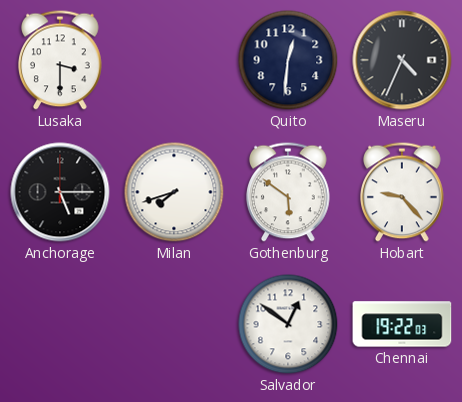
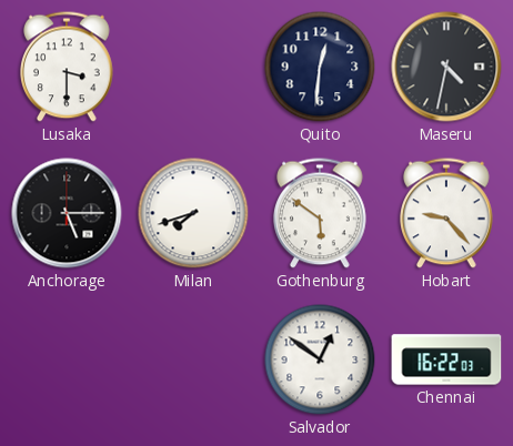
Maseru: 4:34 -> 4:32
Chennai: 19:22 -> 16:22
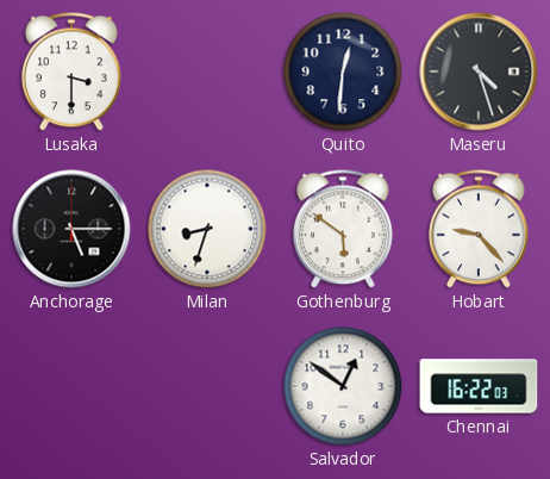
Maseru: 4:32 -> 4:27
Milan: 7:42 -> 8:33
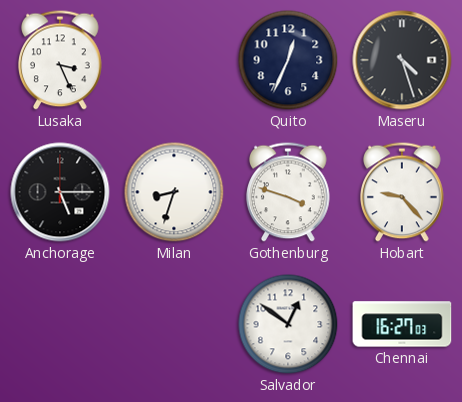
Lusaka: 3:30 -> 3:26
Quito: 12:31 -> 12:34
Gothenburg: 5:51 -> 3:48
Chennai: 16:22 -> 16:27
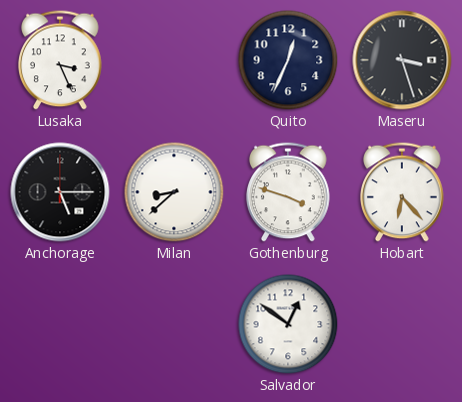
Maseru: 4:27 -> 3:27
Milan: 8:33 -> 8:38
Hobart: 9:23 -> 6:23
Chennai: 16:27 -> none
